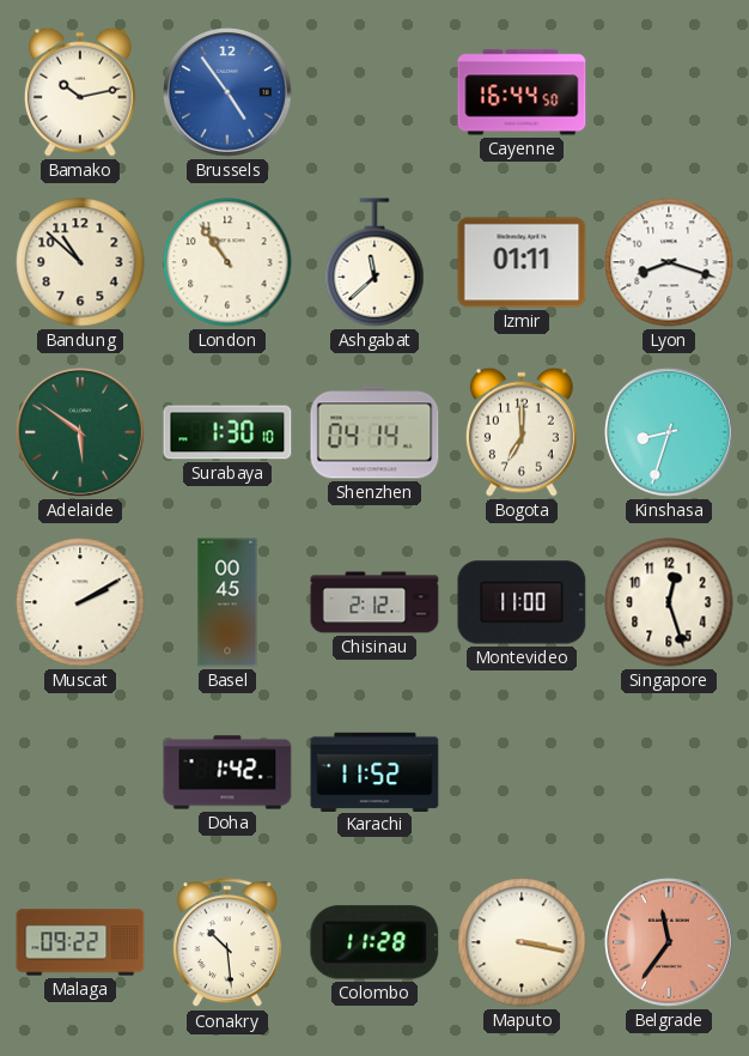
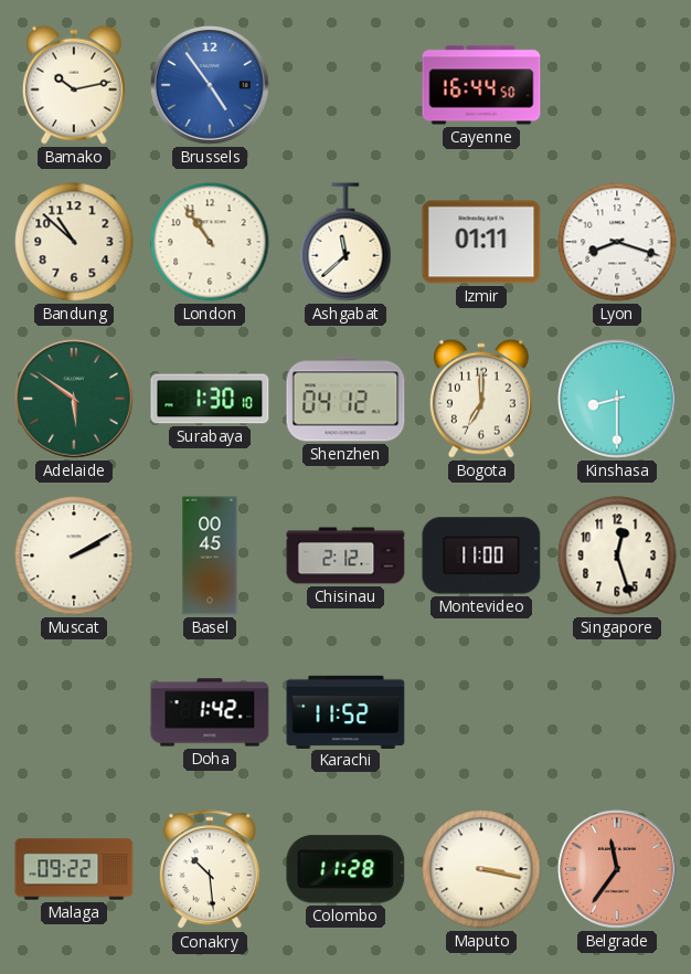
Shenzhen: 04:14 -> 04:12
Kinshasa: 8:33 -> 8:30
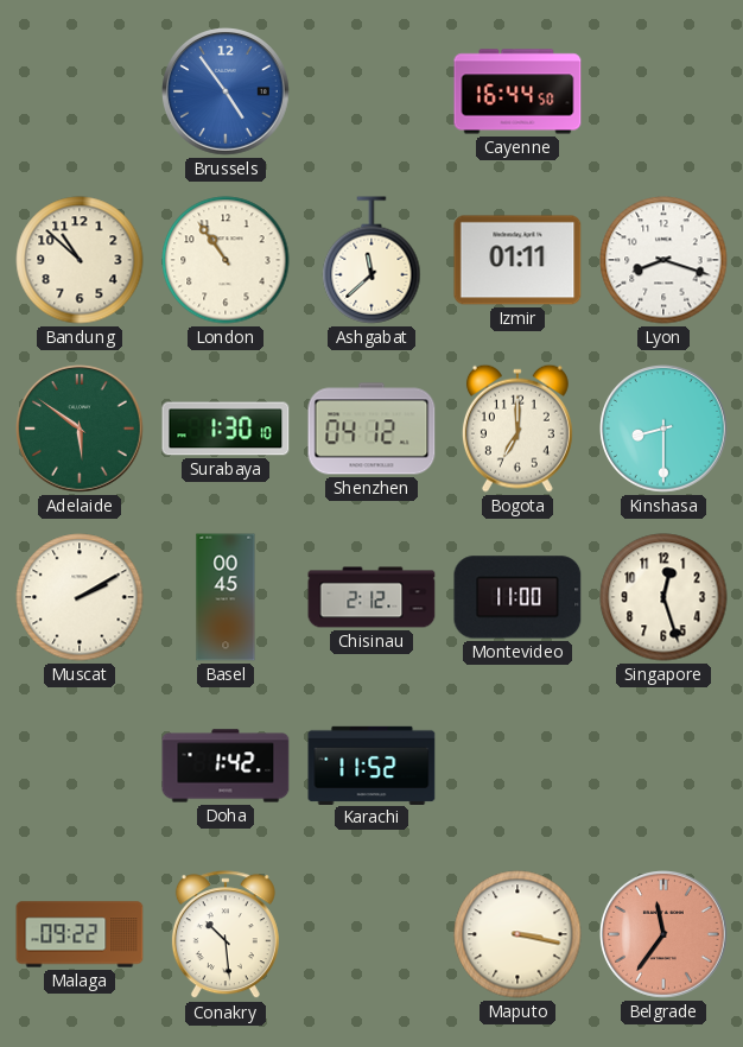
Bamako: 10:13 -> none
Colombo: 11:28 -> none
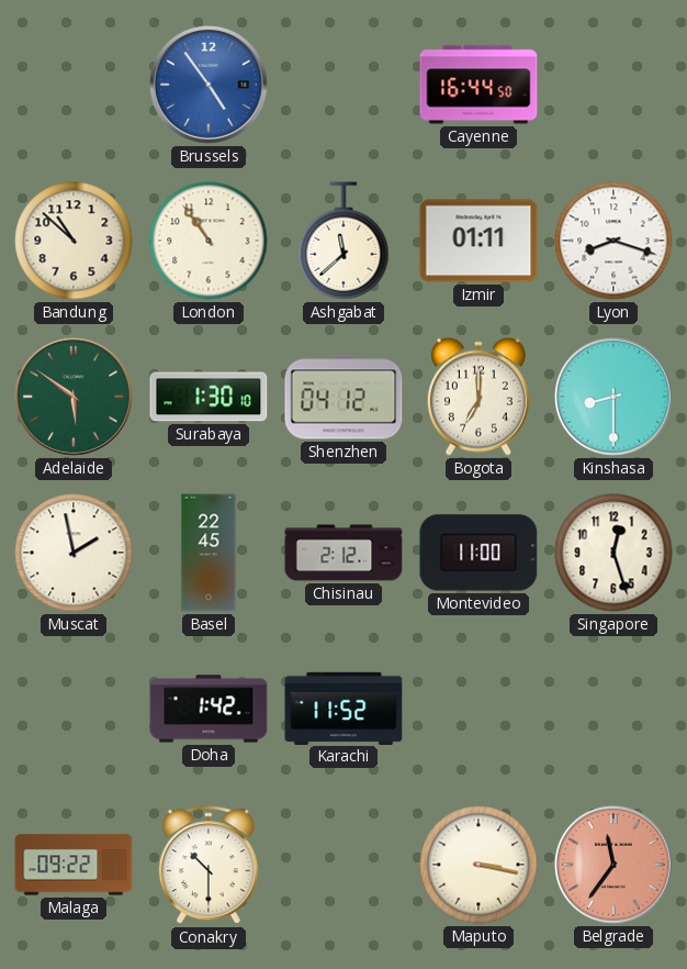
Muscat: 2:10 -> 1:58
Basel: 00:45 -> 22:45
Conakry: 10:29 -> 10:30
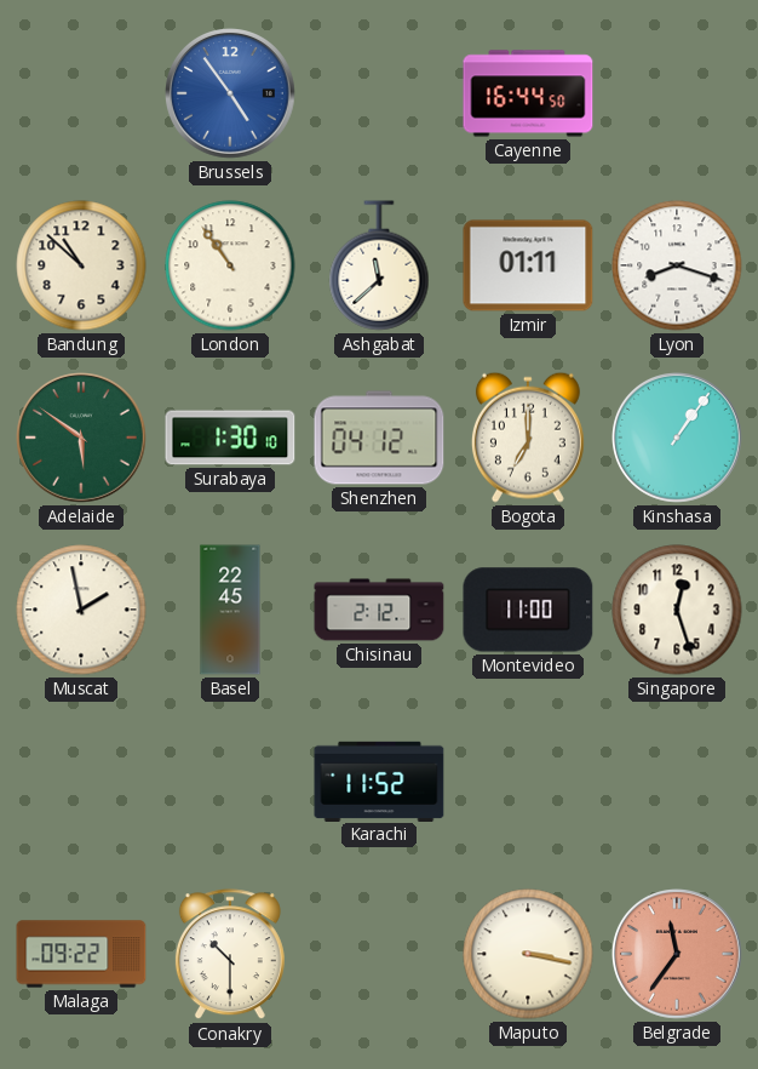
Kinshasa: 8:30 -> 1:06
Doha: 1:42 -> none
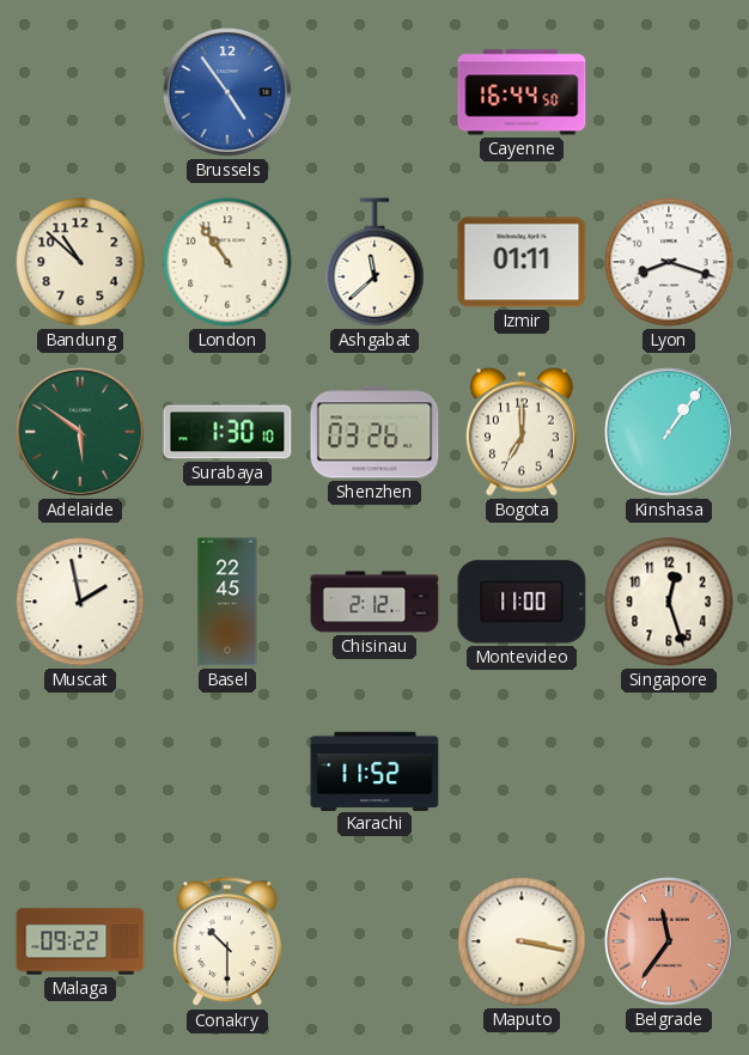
Shenzhen: 04:12 -> 03:26
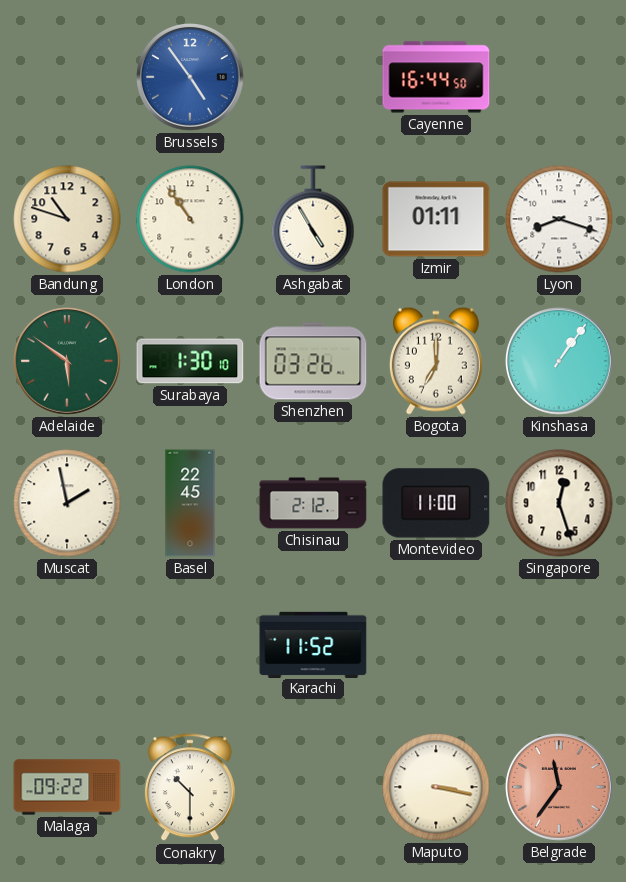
Bandung: 10:52 -> 10:48
Ashgabat: 11:38 -> 4:55
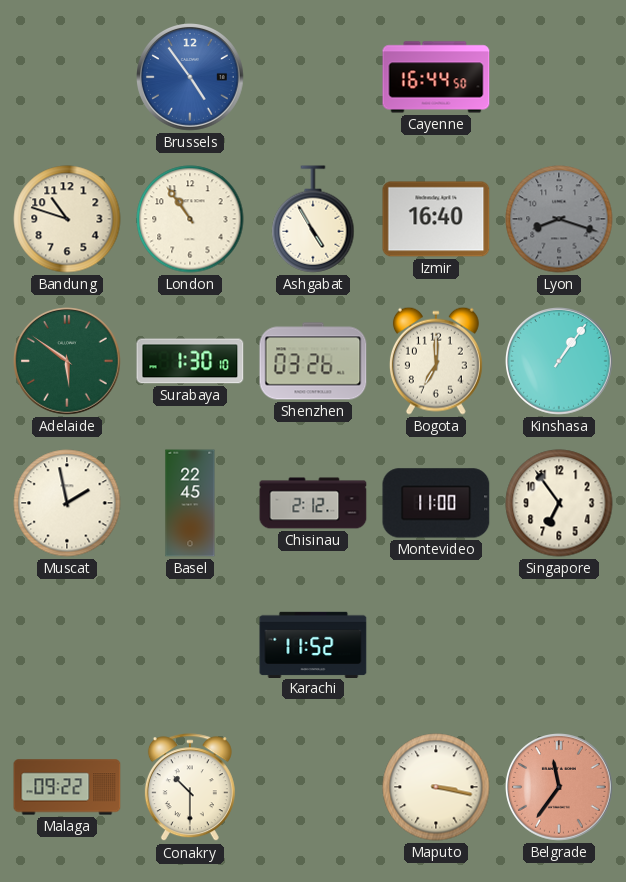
Izmir: 01:11 -> 16:40
Lyon dial: white -> grey
Singapore: 12:27 -> 6:54
